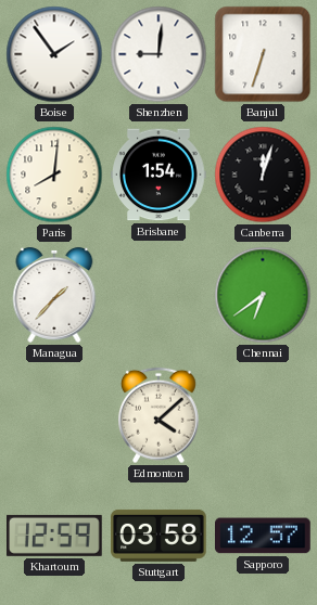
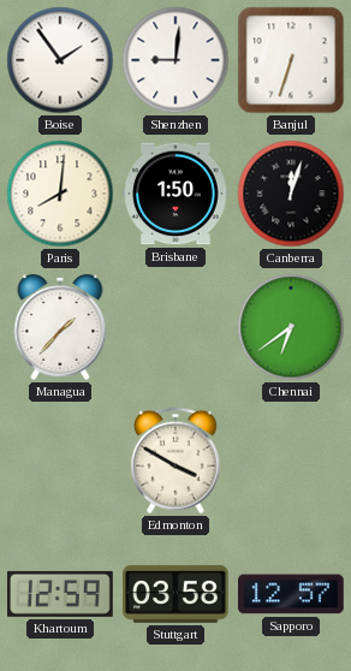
Brisbane: 1:54 -> 1:50
Edmonton: 4:08 -> 3:50
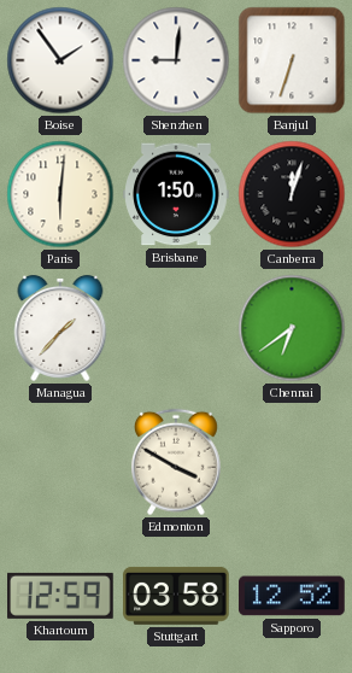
Paris: 8:01 -> 6:01
Sapporo: 12:57 -> 12:52
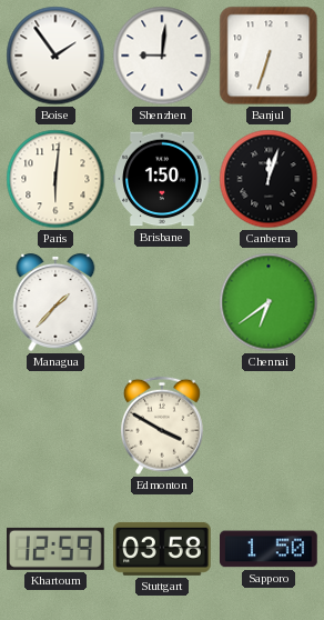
Sapporo: 12:52 -> 1:50
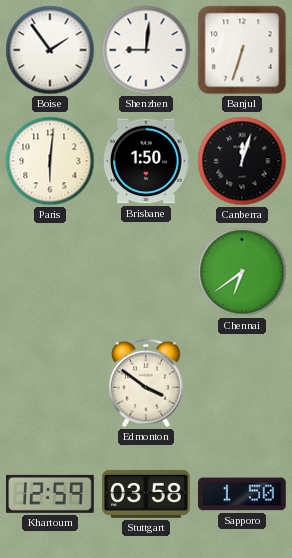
Managua: 1:37 -> none
Edmonton: 3:50 -> 3:51
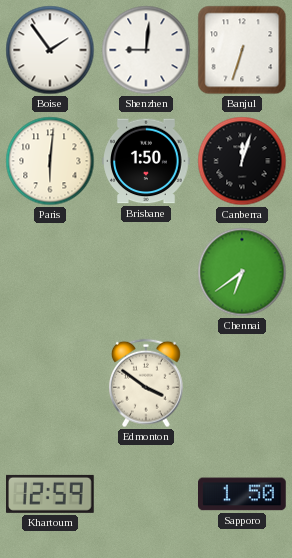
Stuttgart: 03:58 -> none
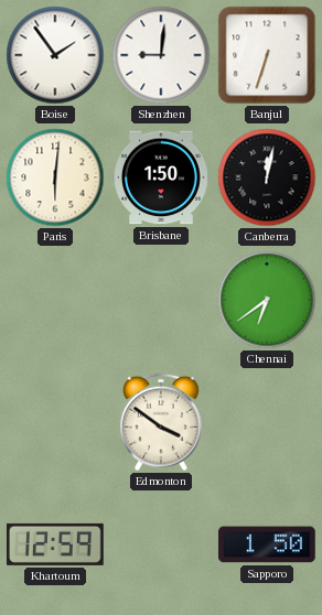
Canberra: 12:03 -> 12:02
